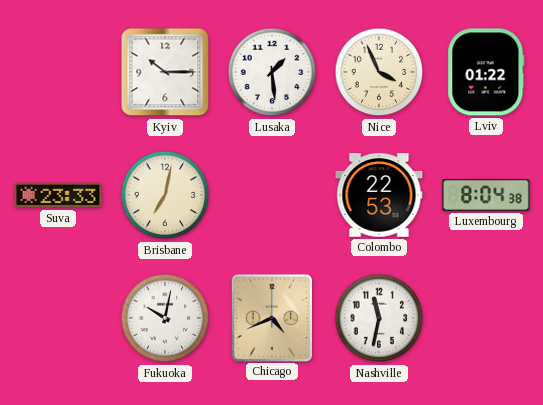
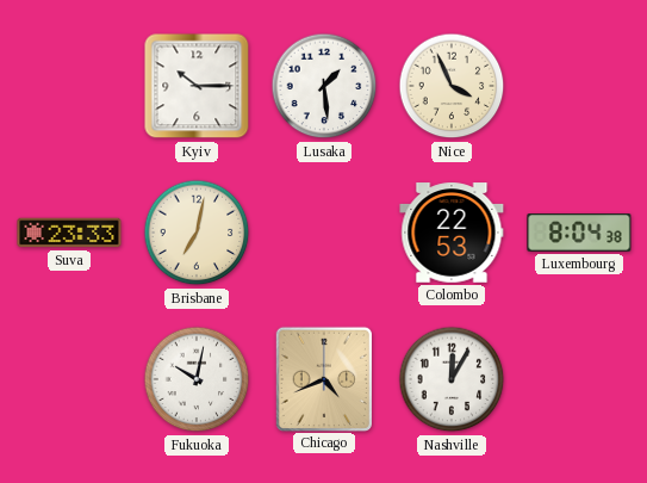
Lviv: 01:22 -> none
Nashville: 11:32 -> 12:05
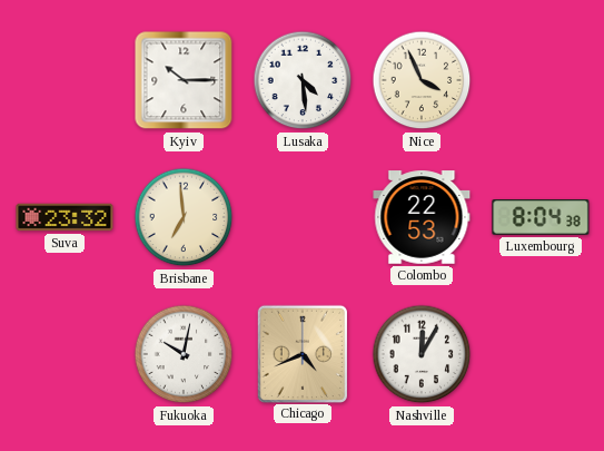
Lusaka: 1:29 -> 4:29
Suva: 23:33 -> 23:32
Brisbane: 7:02 -> 6:59
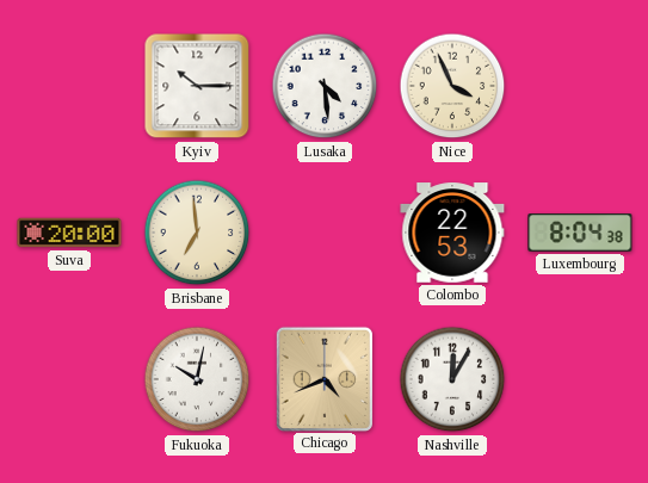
Suva: 23:32 -> 20:00
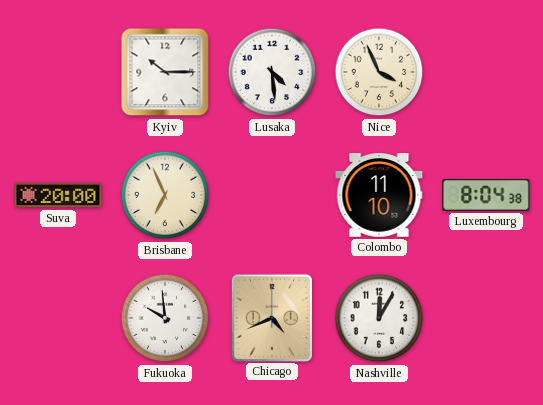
Brisbane: 6:59 -> 6:56
Colombo: 22:53 -> 11:10
Fukuoka: 10:02 -> 9:59
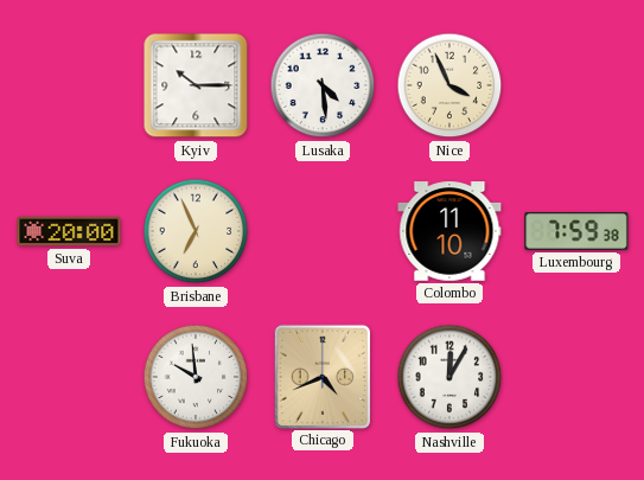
Luxembourg: 8:04 -> 7:59
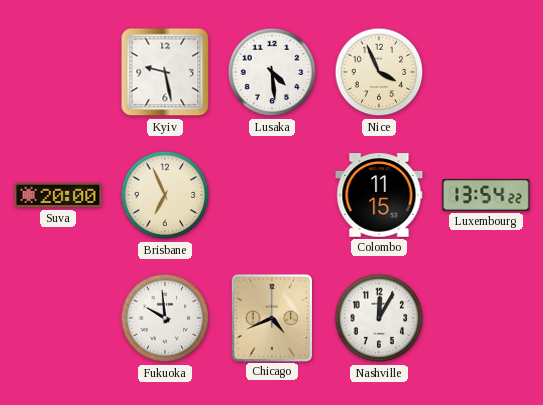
Kyiv: 10:15 -> 9:28
Colombo: 11:10 -> 11:15
Luxembourg: 7:59 -> 13:54
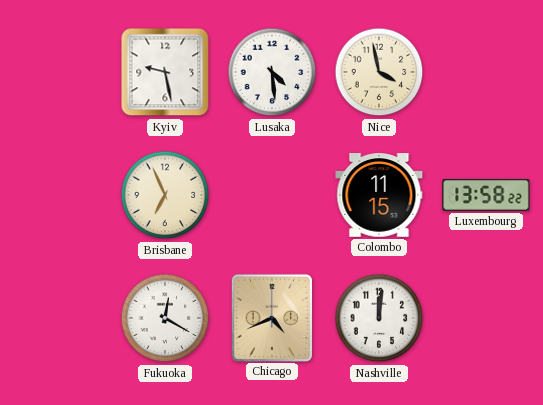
Nice: 3:56 -> 3:58
Suva: 20:00 -> none
Luxembourg: 13:54 -> 13:58
Fukuoka: 9:59 -> 12:20
Nashville: 12:05 -> 12:01
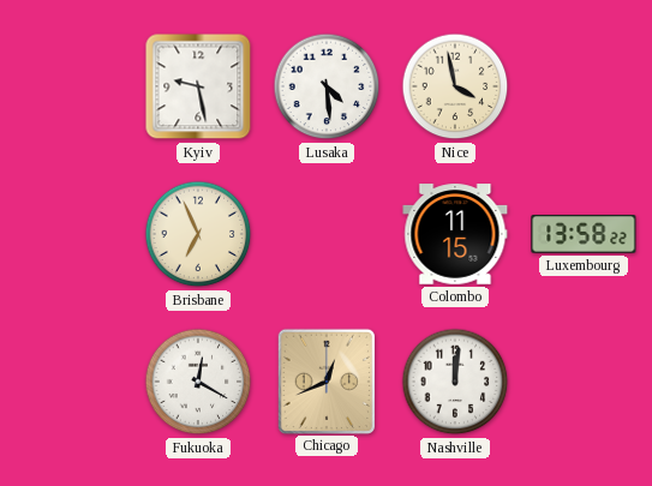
Chicago: 4:41 -> 12:41
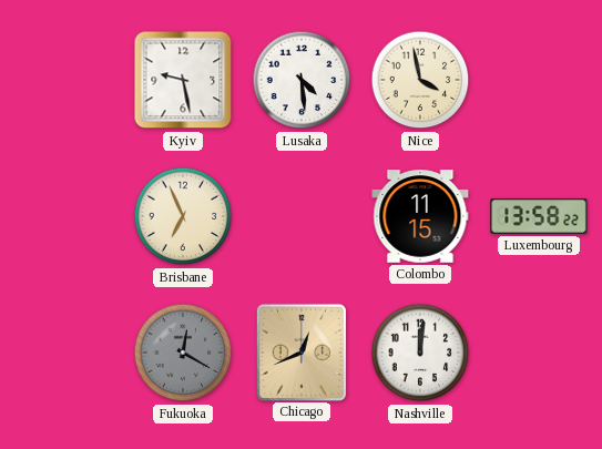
Fukuoka dial: white -> grey
